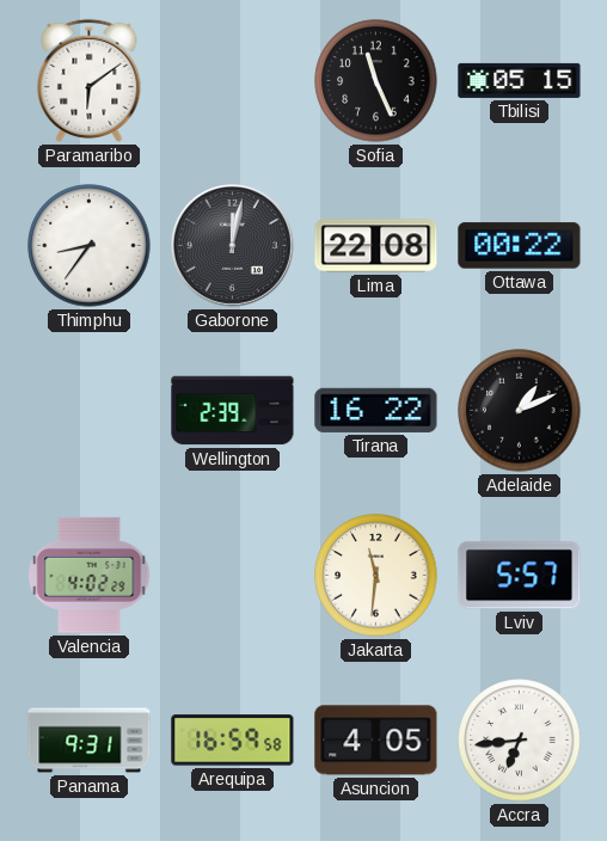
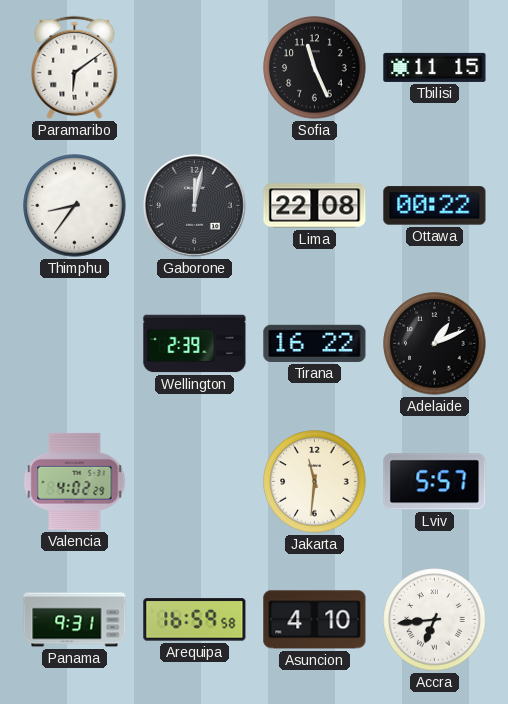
Tbilisi: 05:15 -> 11:15
Asuncion: 4:05 -> 4:10
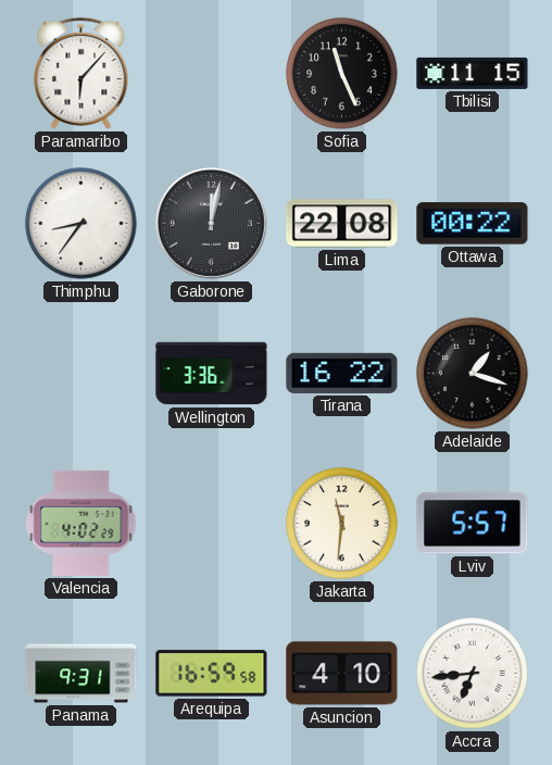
Paramaribo: 6:09 -> 6:07
Wellington: 2:39 -> 3:36
Adelaide: 1:11 -> 1:18
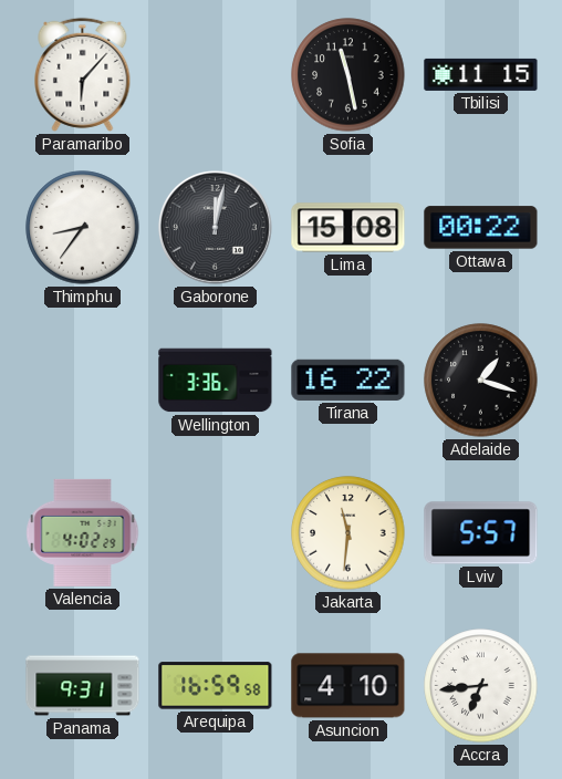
Sofia: 11:26 -> 11:28
Lima: 22:08 -> 15:08
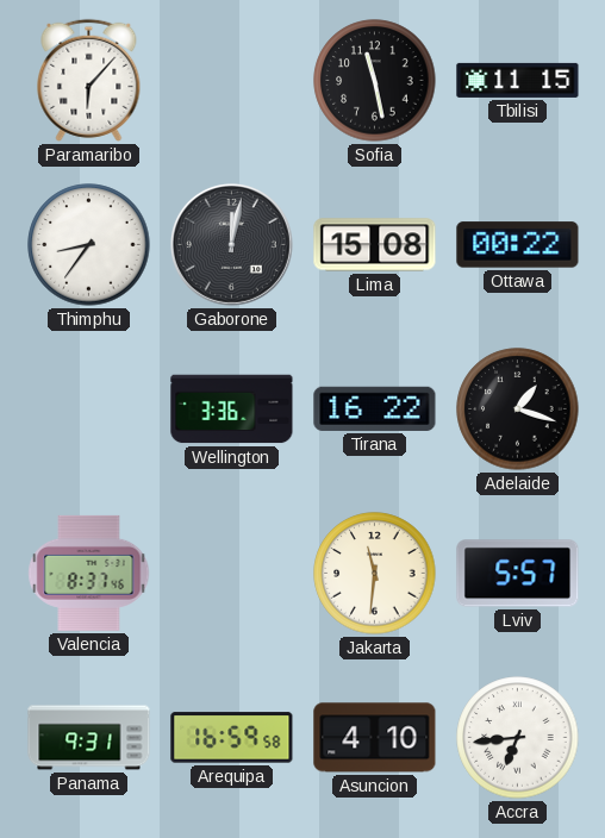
Valencia: 4:02 -> 8:37
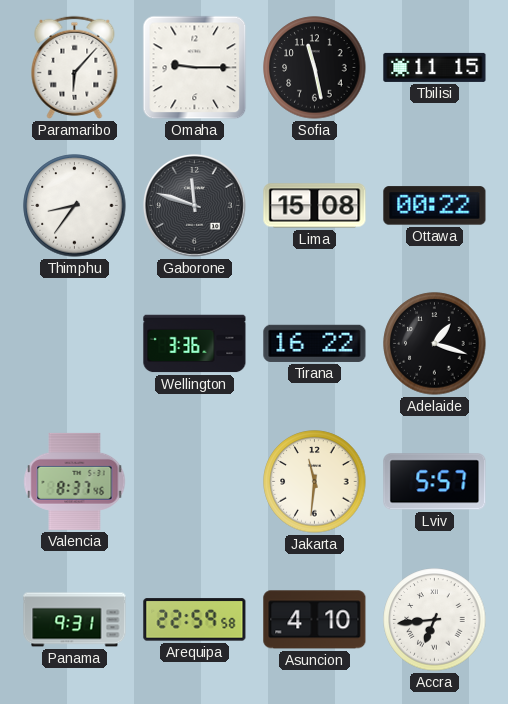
Omaha: none -> 9:15
Gaborone: 12:02 -> 11:48
Arequipa: 16:59 -> 22:59
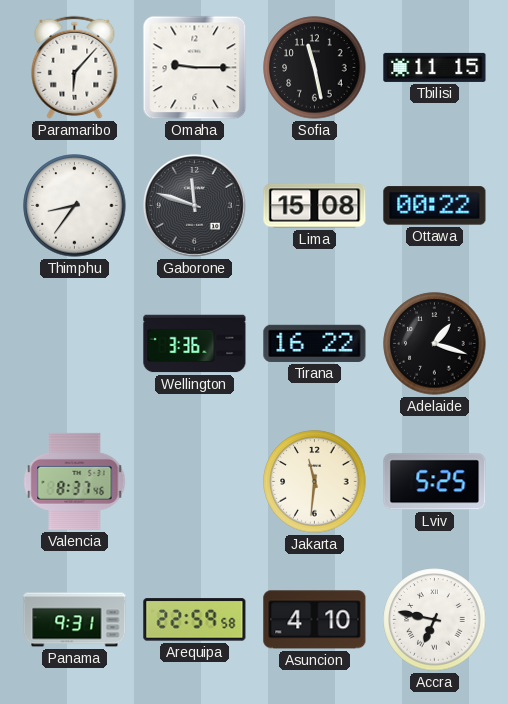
Lviv: 5:57 -> 5:25
Accra: 6:44 -> 6:47
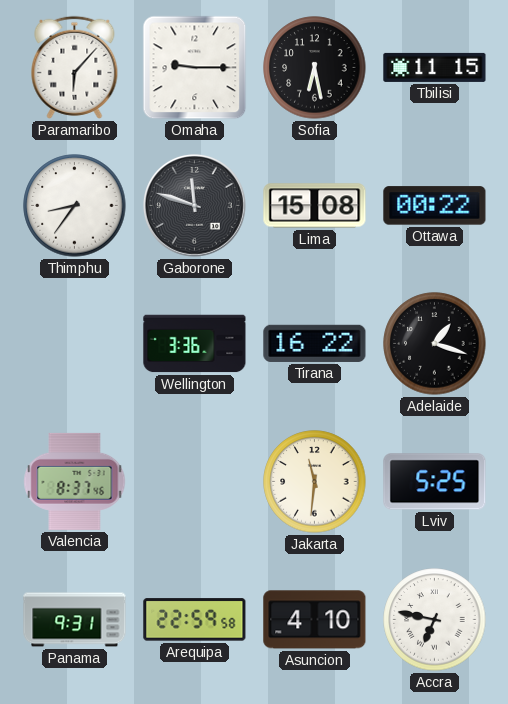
Sofia: 11:28 -> 6:28
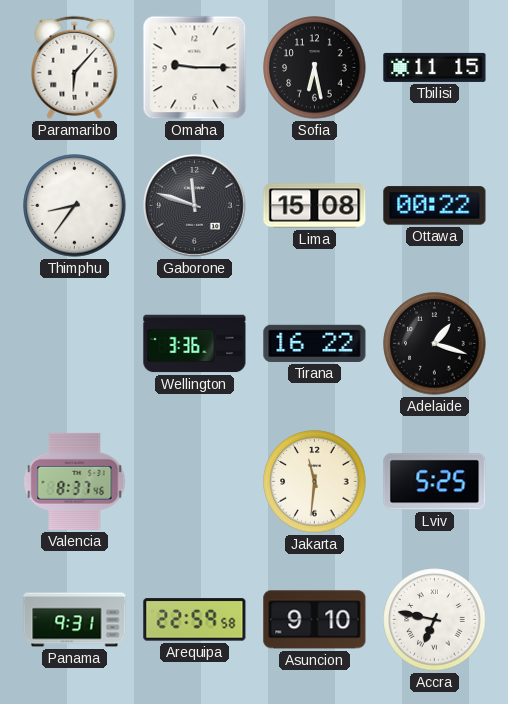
Asuncion: 4:10 -> 9:10
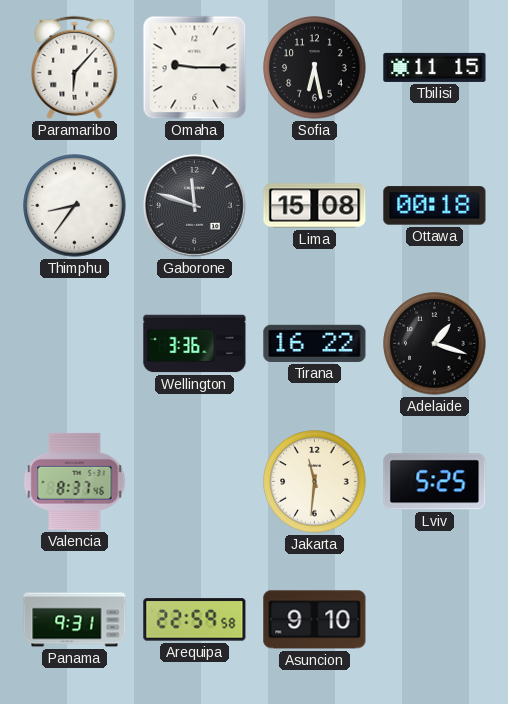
Ottawa: 00:22 -> 00:18
Accra: 6:47 -> none
